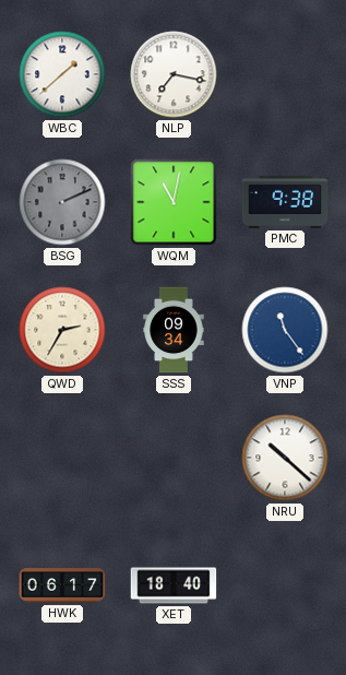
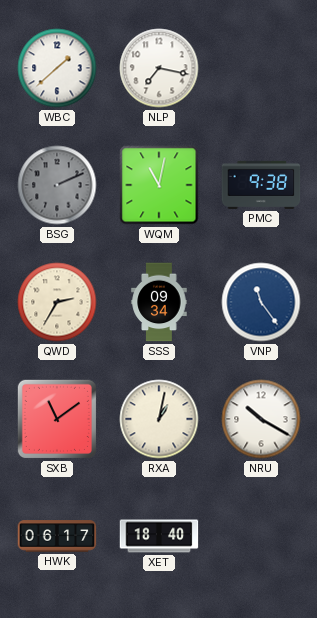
SXB: none -> 11:09
RXA: none -> 1:02
NRU: 10:22 -> 10:20
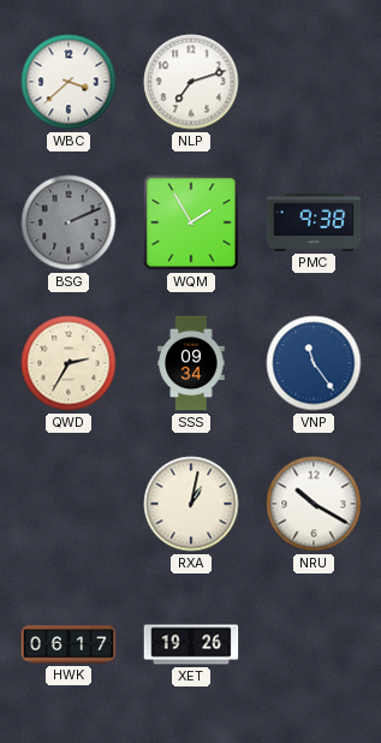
WBC: 1:38 -> 3:38
NLP: 7:17 -> 7:12
WQM: 11:02 -> 1:55
SXB: 11:09 -> none
XET: 18:40 -> 19:26
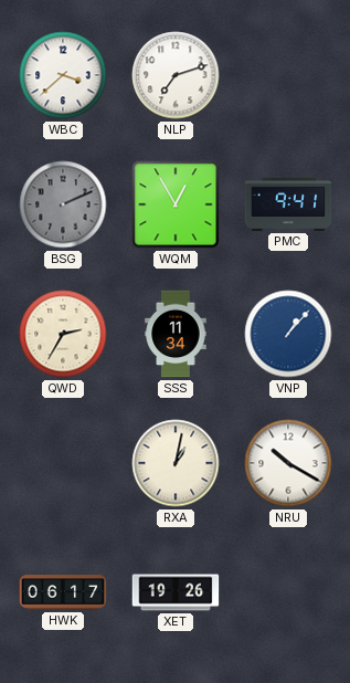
WQM: 1:55 -> 12:55
PMC: 9:38 -> 9:41
SSS: 09:34 -> 11:34
VNP: 11:24 -> 1:07
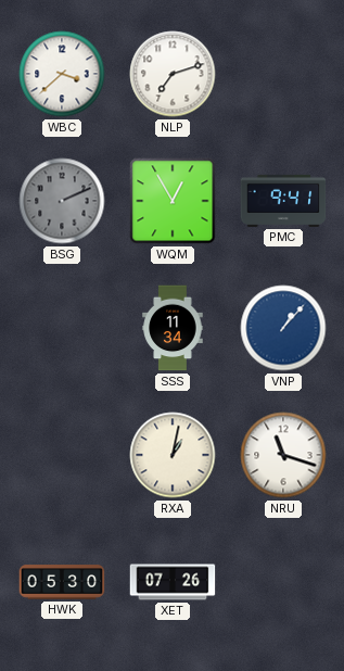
QWD: 2:35 -> none
NRU: 10:20 -> 11:18
HWK: 06:17 -> 05:30
XET: 19:26 -> 07:26
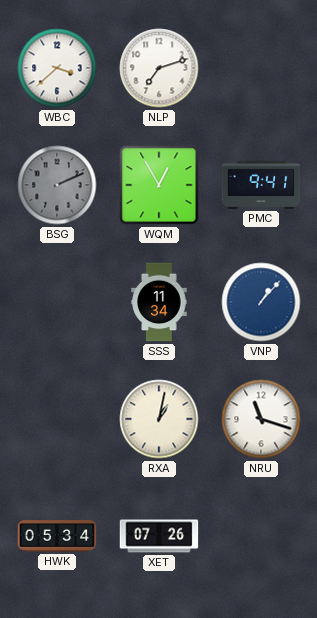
HWK: 05:30 -> 05:34
